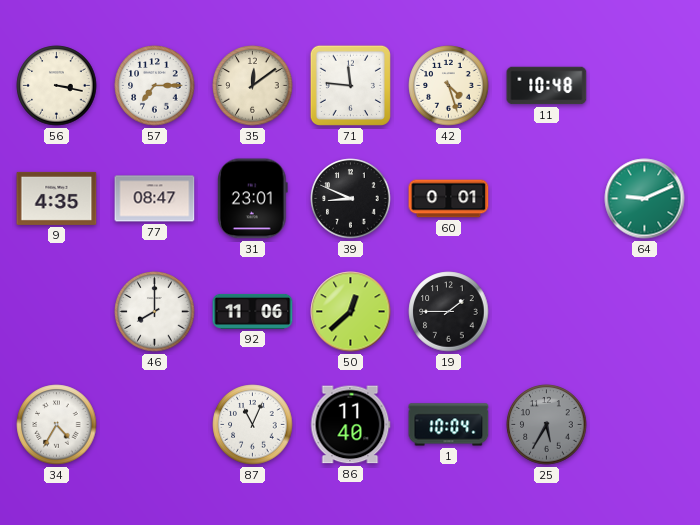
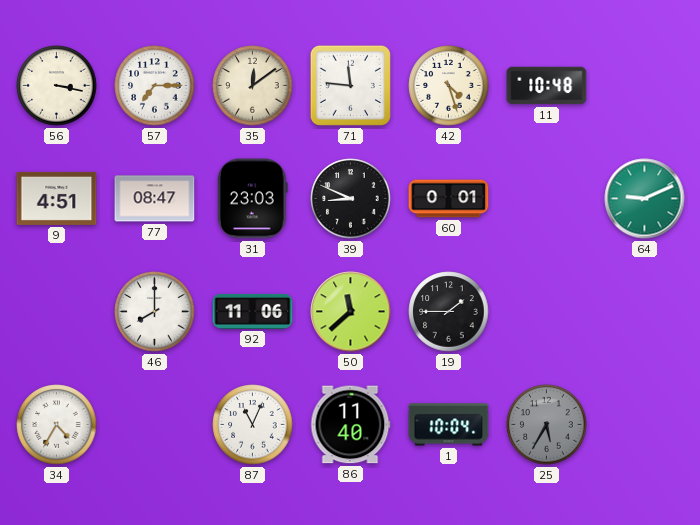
9: 4:35 -> 4:51
31: 23:01 -> 23:03
50: 12:38 -> 11:38
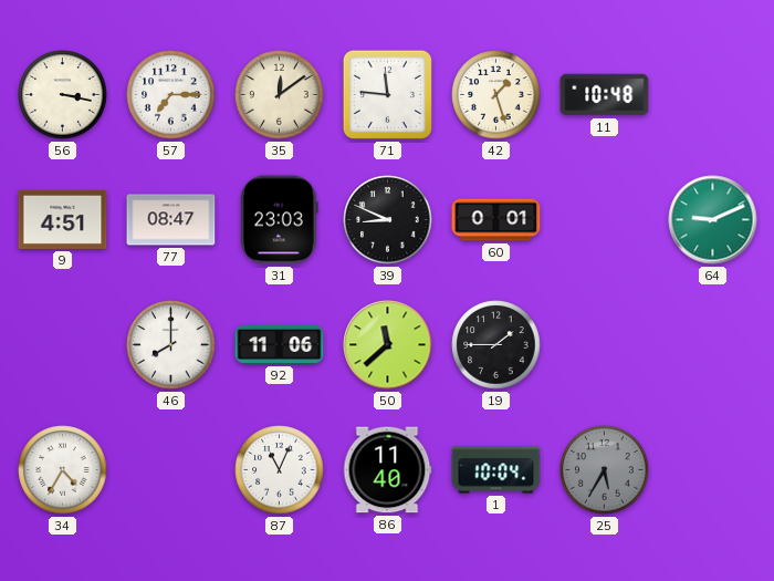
42: 4:27 -> 1:27
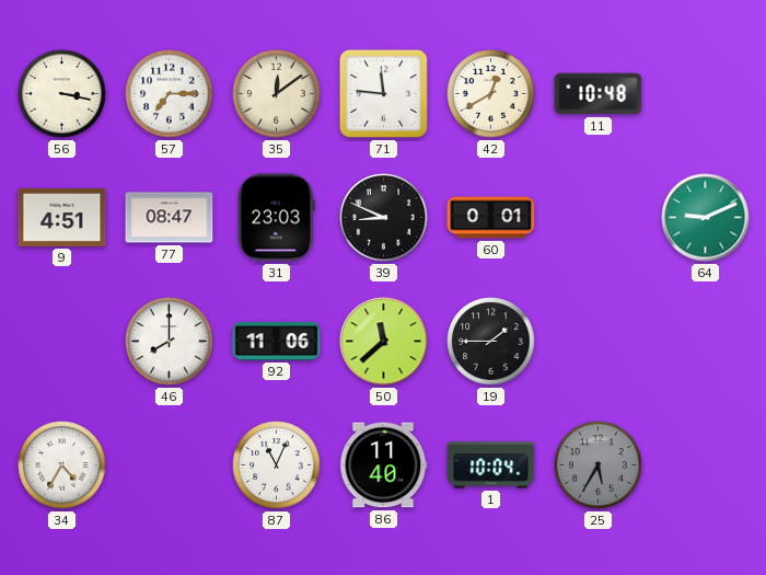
42: 1:27 -> 12:40
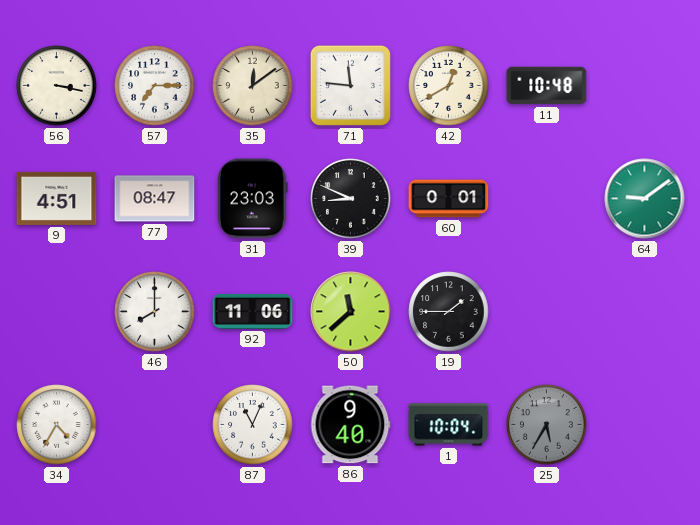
64: 9:11 -> 9:09
86: 11:40 -> 9:40
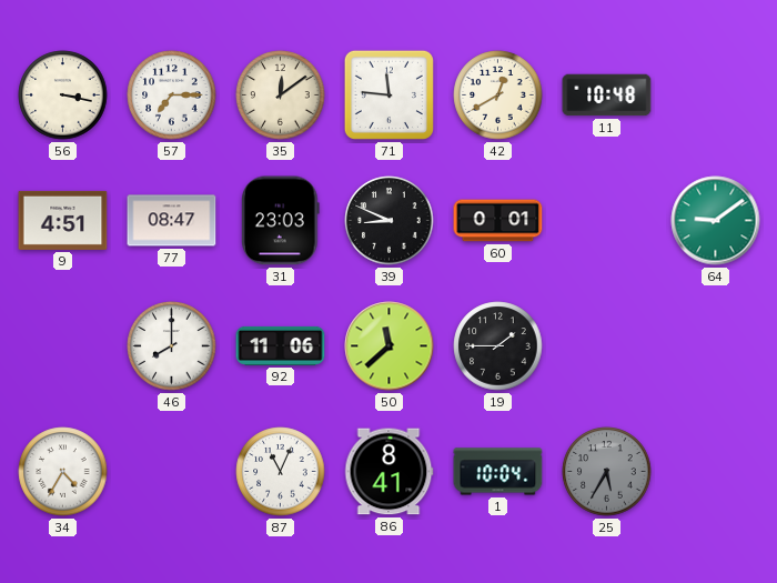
86: 9:40 -> 8:41
